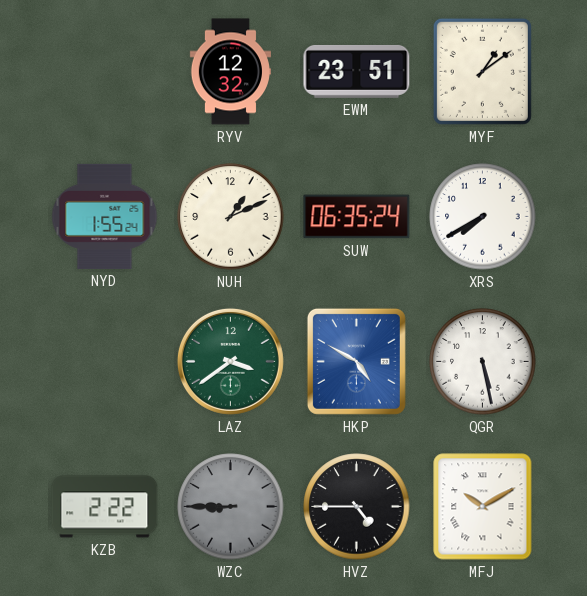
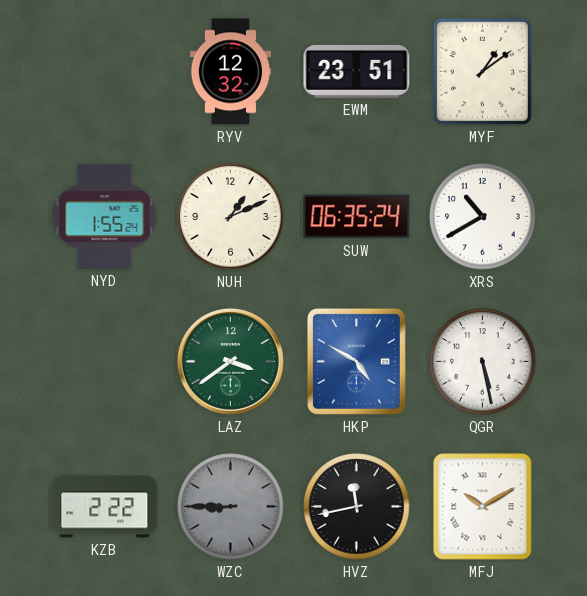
XRS: 7:40 -> 10:40
HVZ: 4:45 -> 11:43
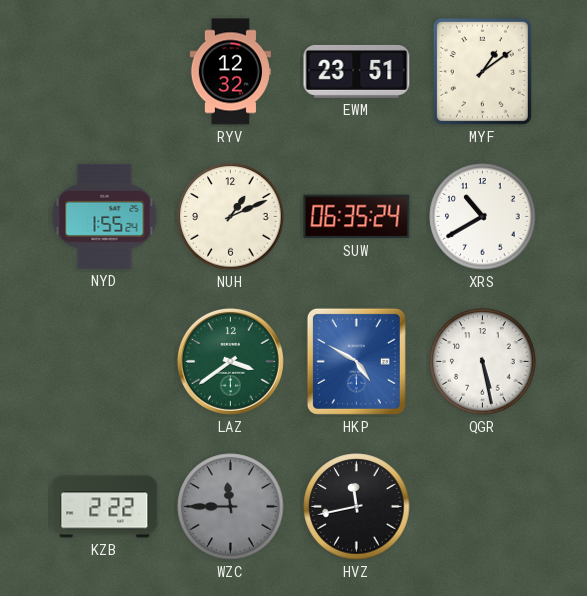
WZC: 8:45 -> 11:45
MFJ: 10:10 -> none
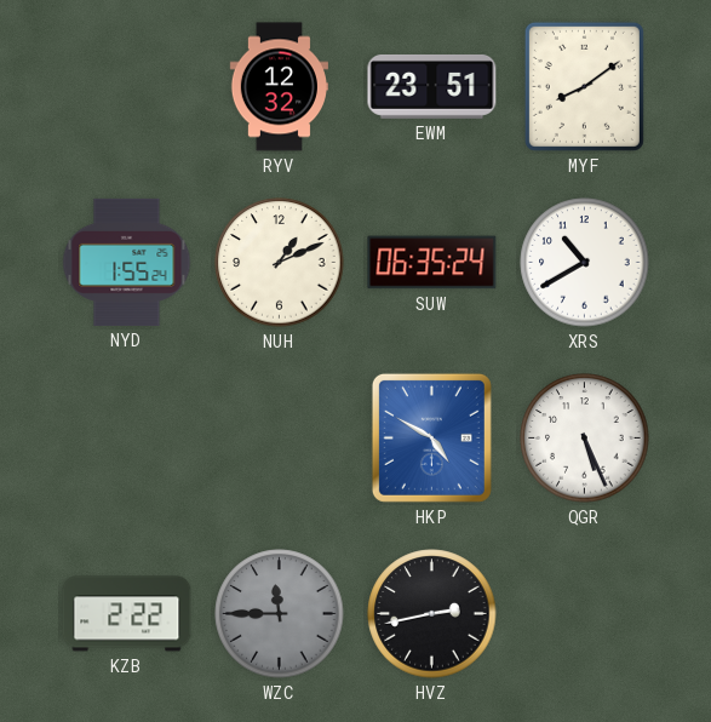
MYF: 1:09 -> 8:09
LAZ: 3:39 -> none
QGR: 5:28 -> 5:26
HVZ: 11:43 -> 2:43
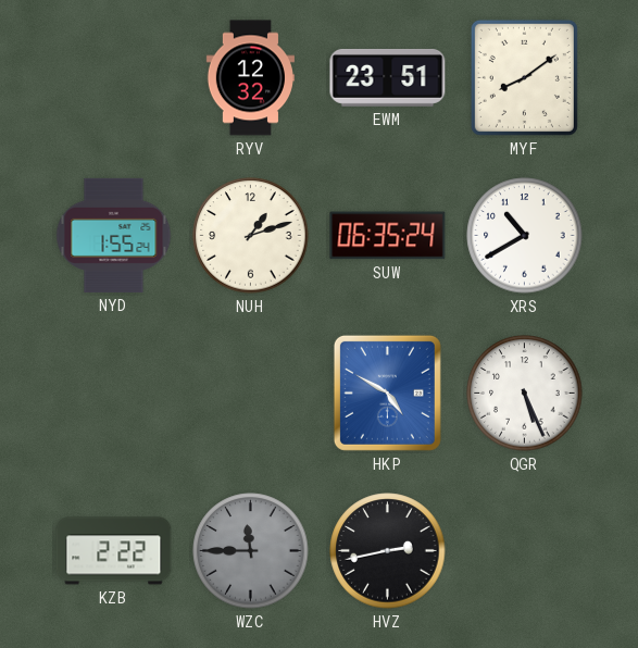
NUH: 1:11 -> 1:12
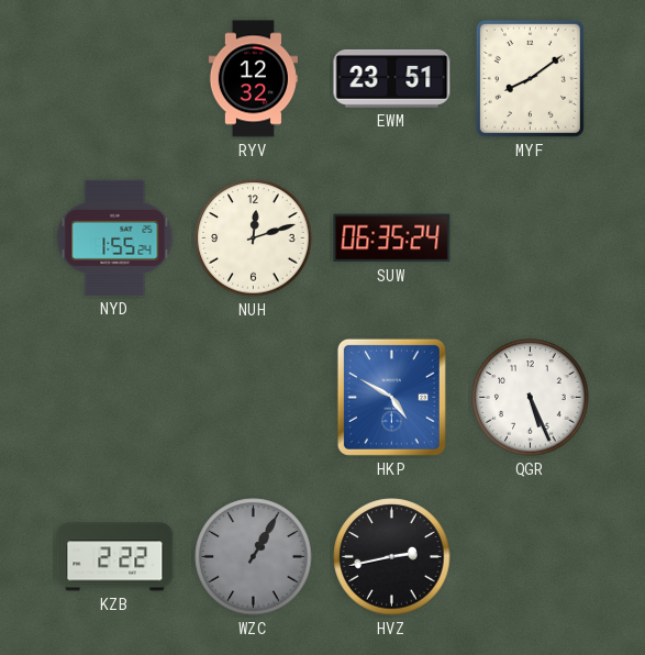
NUH: 1:12 -> 12:12
XRS: 10:40 -> none
WZC: 11:45 -> 1:05
